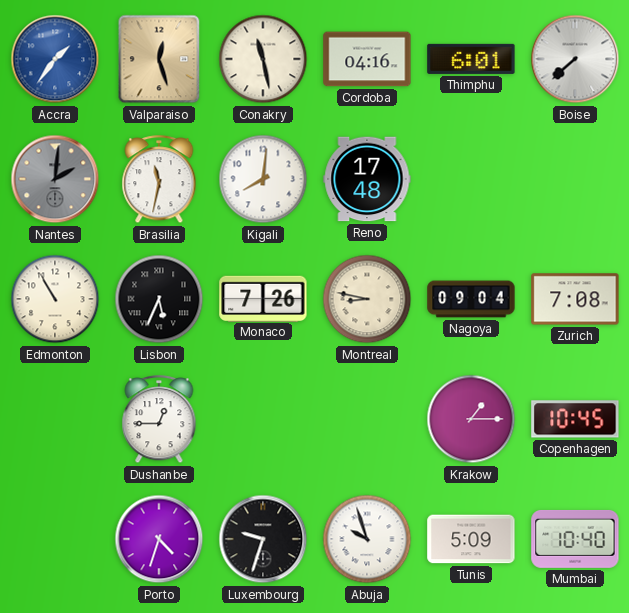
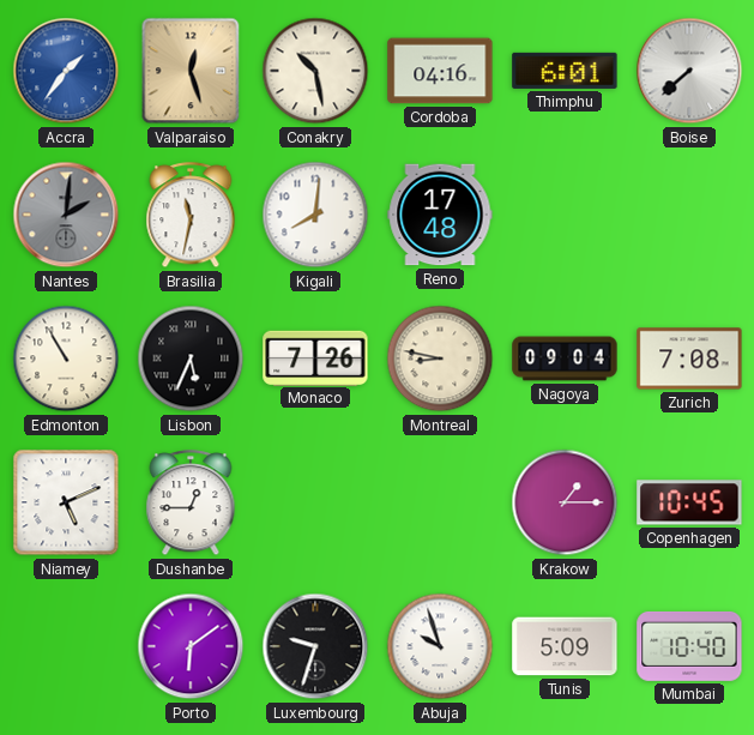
Conakry: 11:28 -> 10:28
Niamey: none -> 5:11
Porto: 4:33 -> 6:09
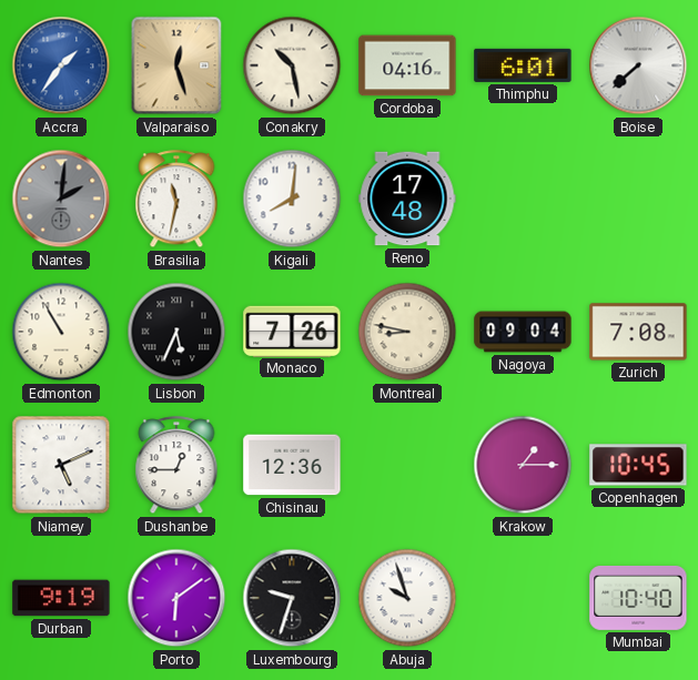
Chisinau: none -> 12:36
Durban: none -> 9:19
Tunis: 5:09 -> none
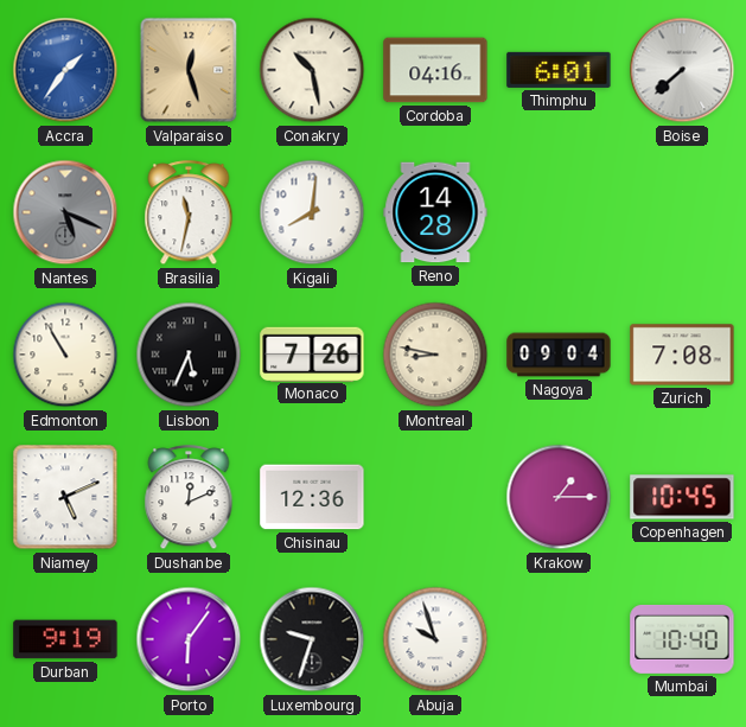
Nantes: 2:01 -> 5:19
Reno: 17:48 -> 14:28
Dushanbe: 12:45 -> 12:11
Porto: 6:09 -> 6:06
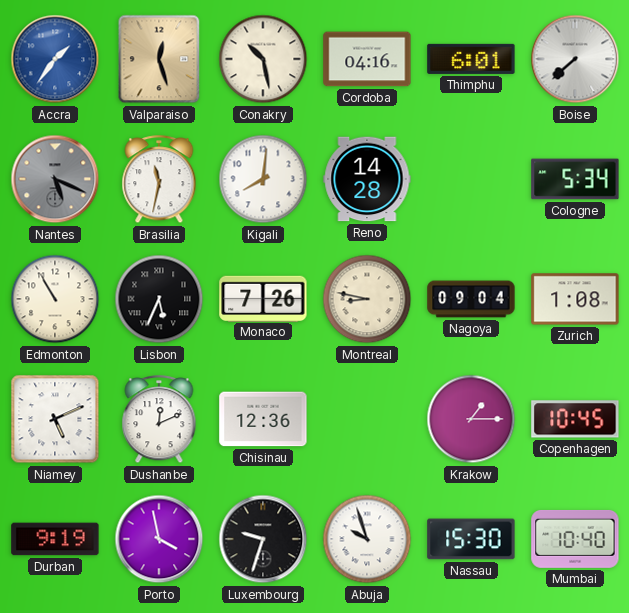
Cologne: none -> 5:34
Zurich: 7:08 -> 1:08
Porto: 6:06 -> 3:58
Nassau: none -> 15:30
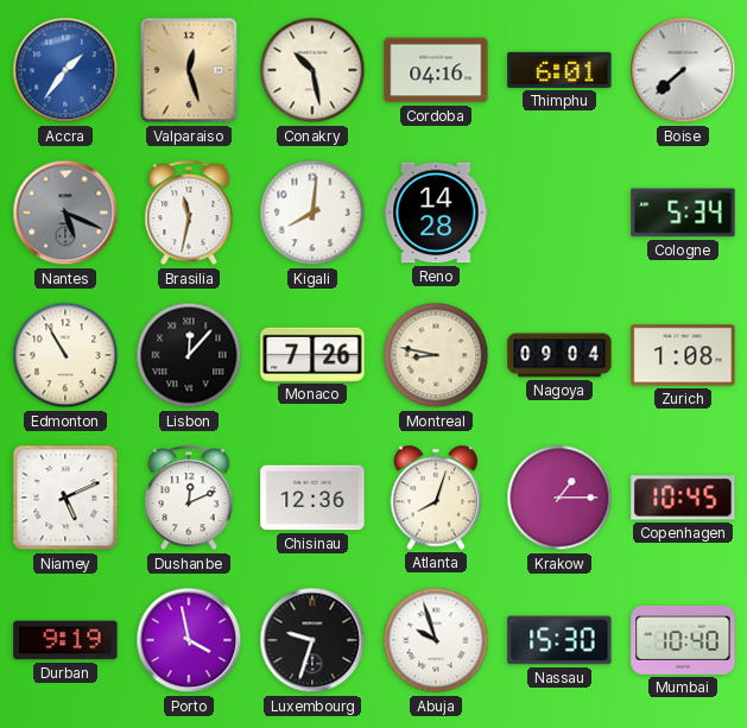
Lisbon: 5:34 -> 12:07
Atlanta: none -> 8:03
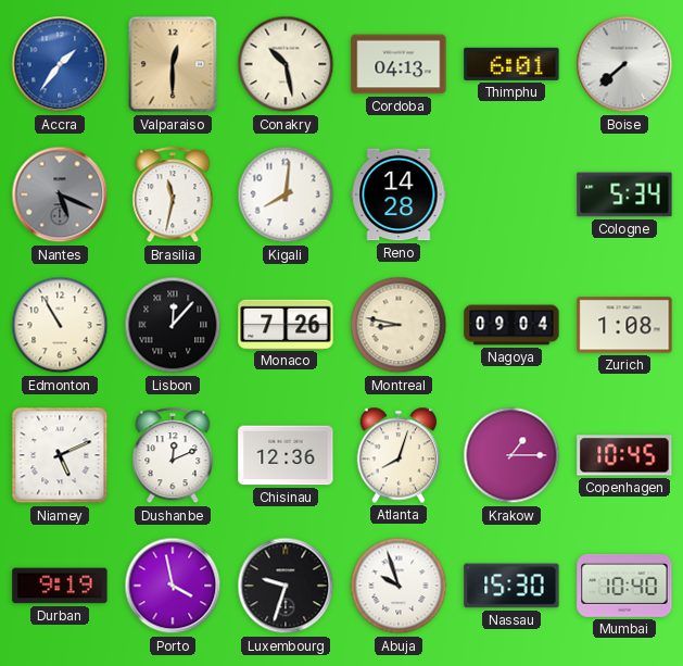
Valparaiso: 12:27 -> 12:30
Cordoba: 04:16 -> 04:13
